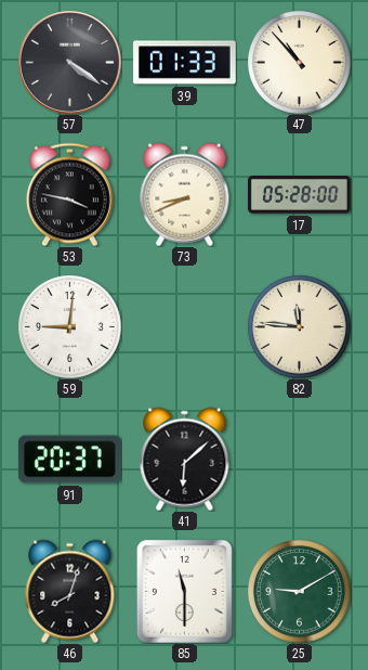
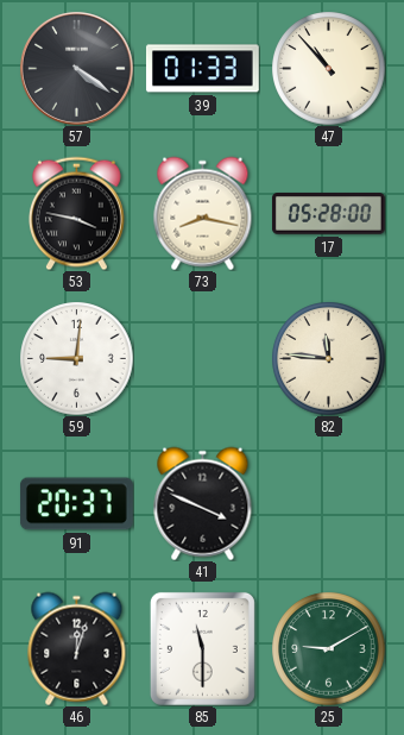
73: 8:41 -> 8:17
41: 6:08 -> 3:49
46: 8:03 -> 12:03
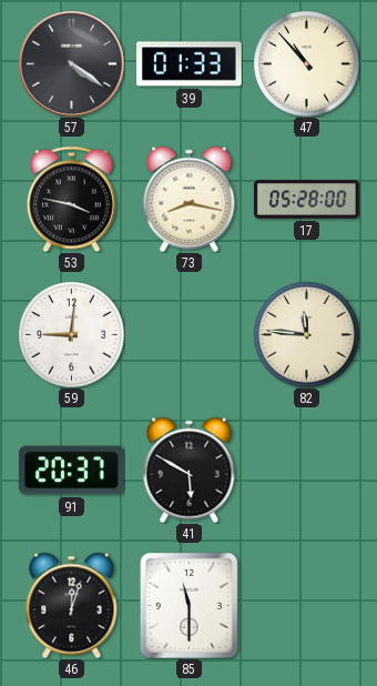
41: 3:49 -> 5:50
25: 9:10 -> none
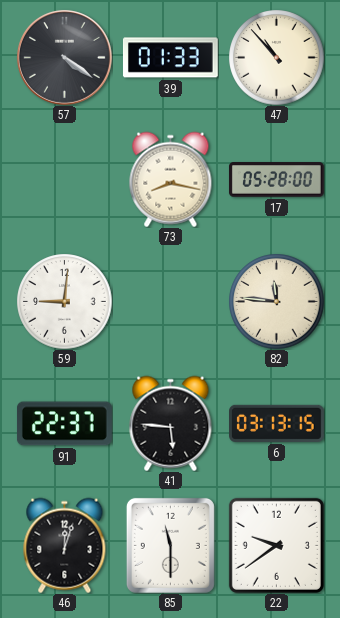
53: 3:47 -> none
91: 20:37 -> 22:37
41: 5:50 -> 5:46
6: none -> 03:13
22: none -> 9:39
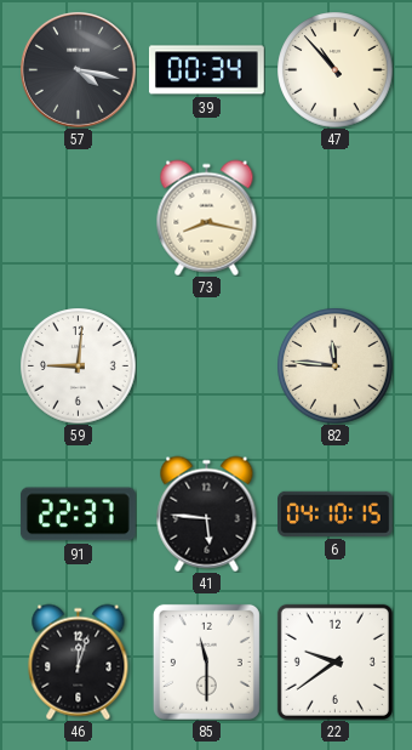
57: 4:21 -> 4:17
39: 01:33 -> 00:34
17: 05:28 -> none
6: 03:13 -> 04:10
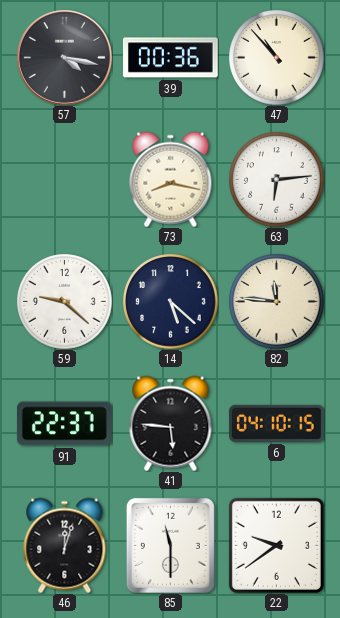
39: 00:34 -> 00:36
63: none -> 6:14
59: 9:01 -> 9:22
14: none -> 5:22
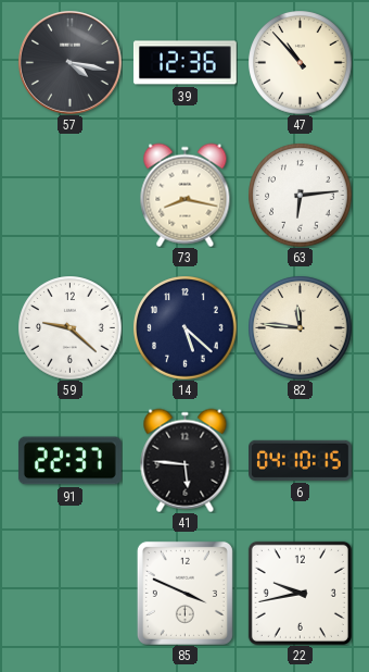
39: 00:36 -> 12:36
46: 12:03 -> none
85: 11:30 -> 3:49
22: 9:39 -> 9:43
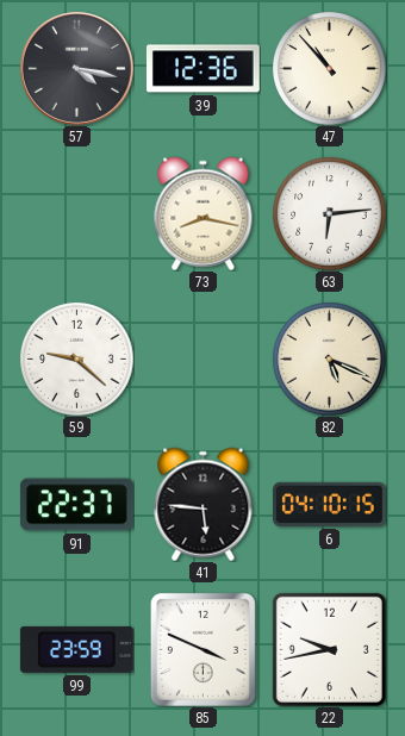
14: 5:22 -> none
82: 11:46 -> 5:19
99: none -> 23:59
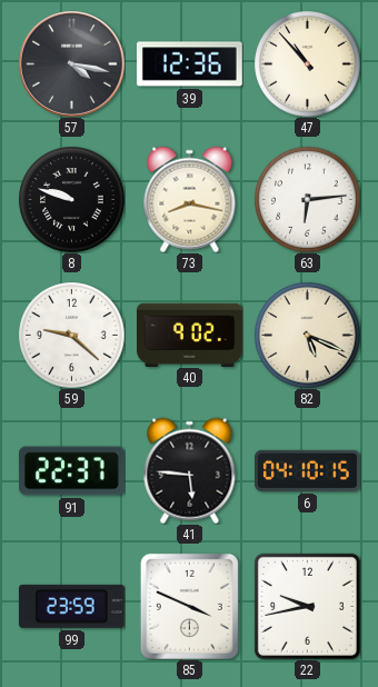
8: none -> 9:48
40: none -> 9:02
